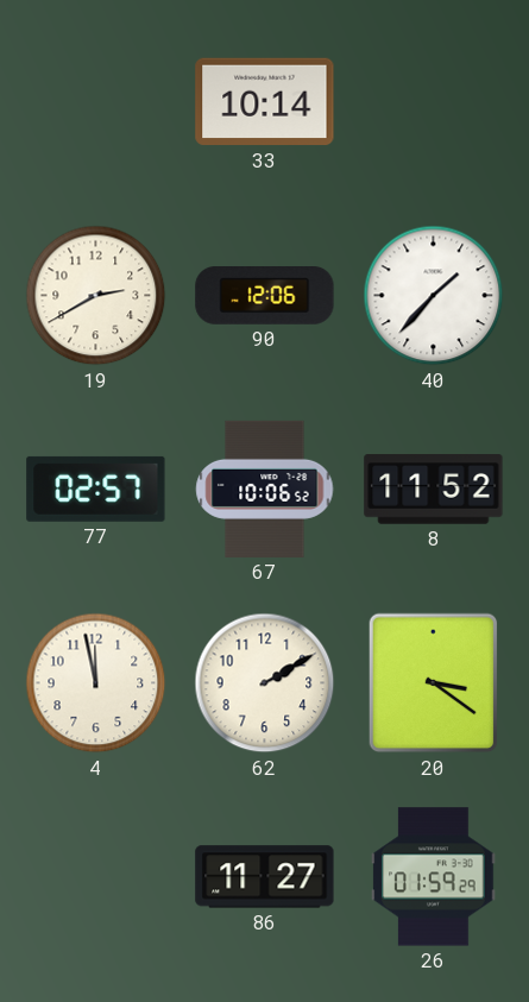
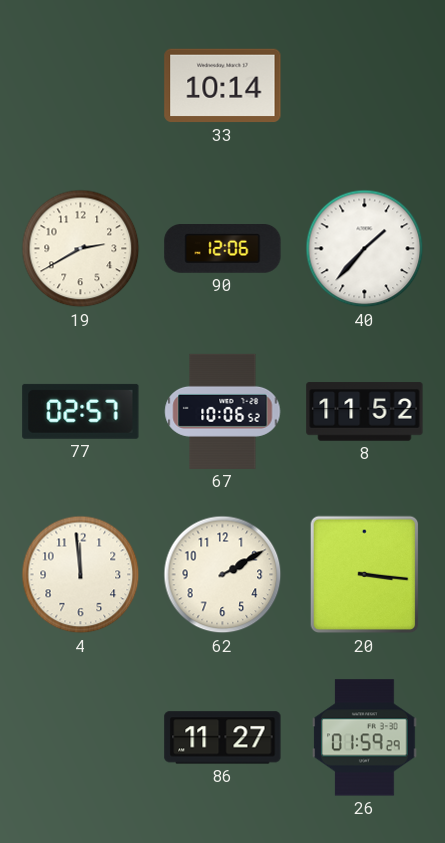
4: 11:58 -> 11:59
20: 3:21 -> 3:16
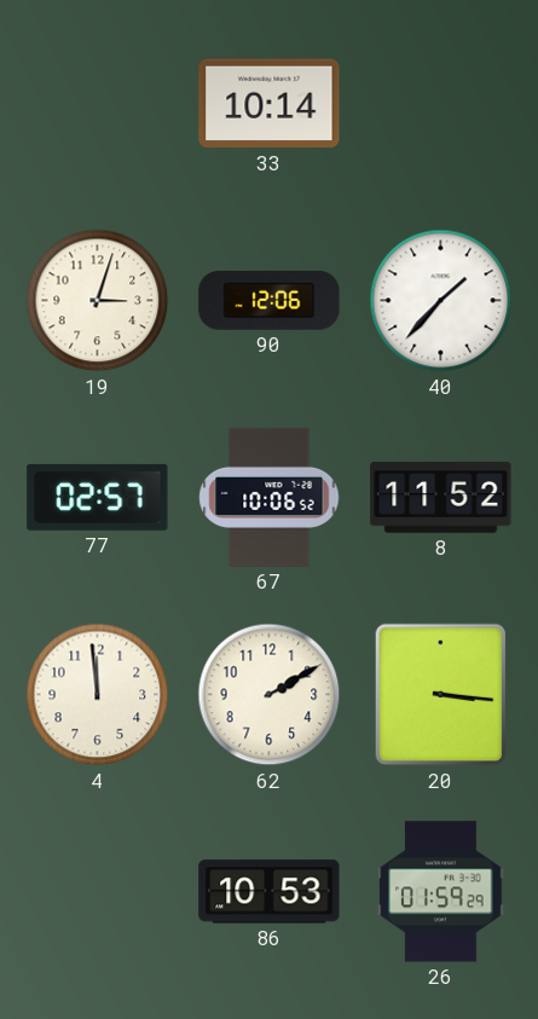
19: 2:40 -> 3:03
86: 11:27 -> 10:53
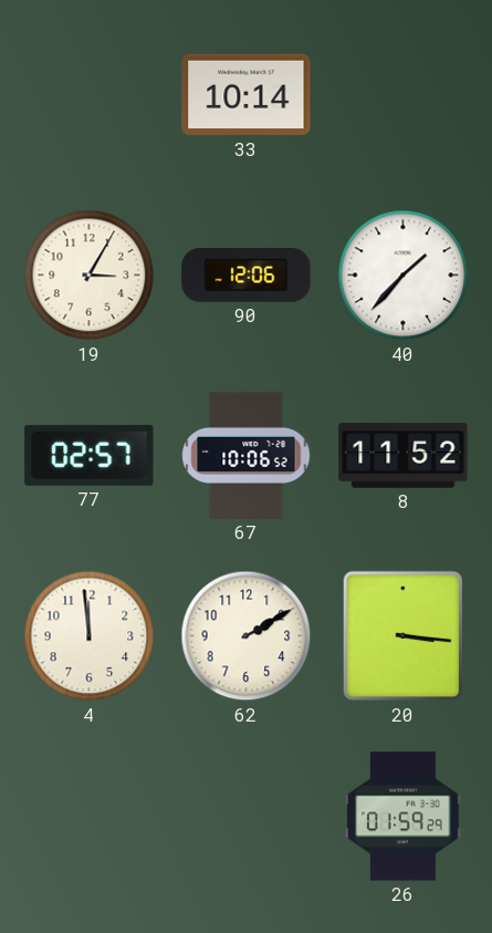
19: 3:03 -> 3:05
86: 10:53 -> none
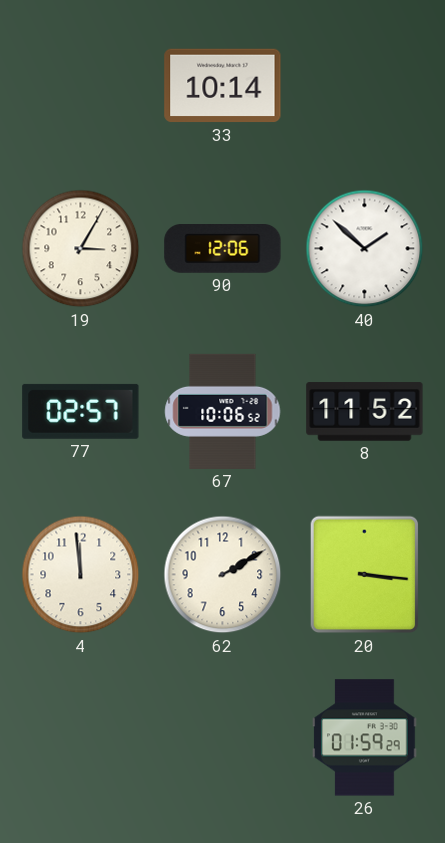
40: 1:37 -> 1:52
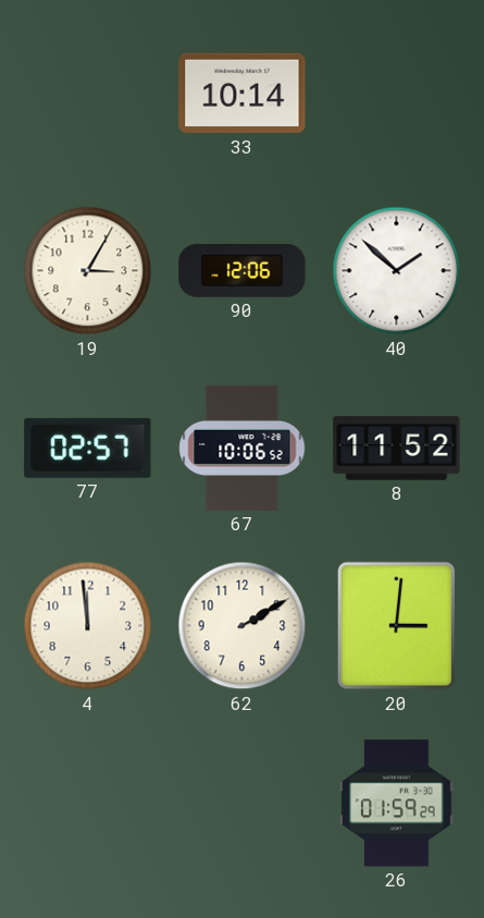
20: 3:16 -> 3:01
